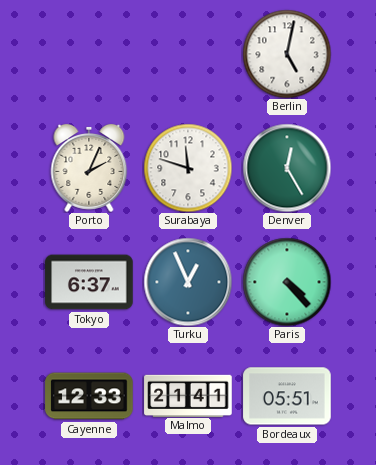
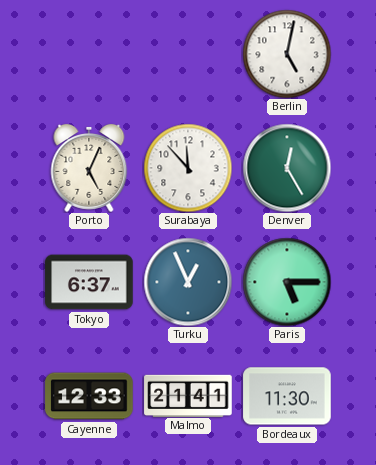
Porto: 2:04 -> 5:04
Surabaya: 11:48 -> 11:53
Paris: 4:23 -> 5:15
Bordeaux: 05:51 -> 11:30
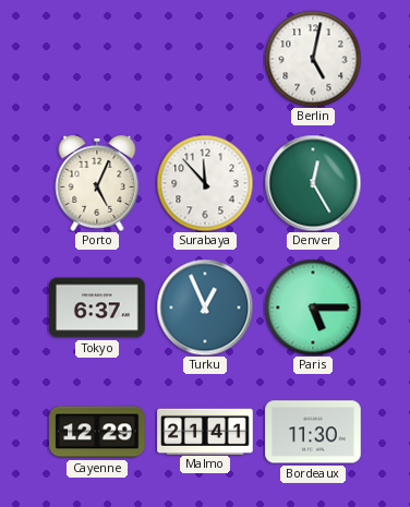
Cayenne: 12:33 -> 12:29
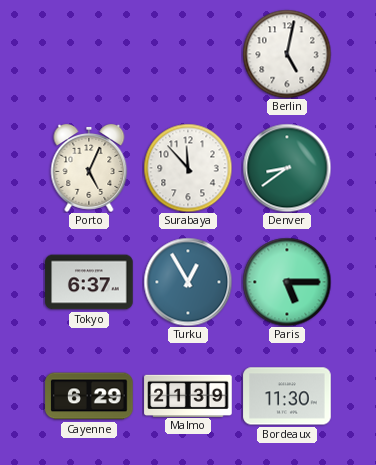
Denver: 12:25 -> 8:39
Turku: 12:56 -> 12:55
Cayenne: 12:29 -> 6:29
Malmo: 21:41 -> 21:39
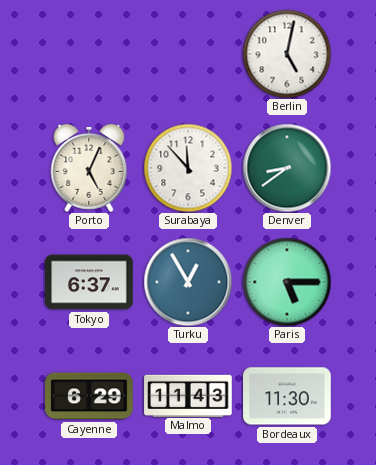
Malmo: 21:39 -> 11:43
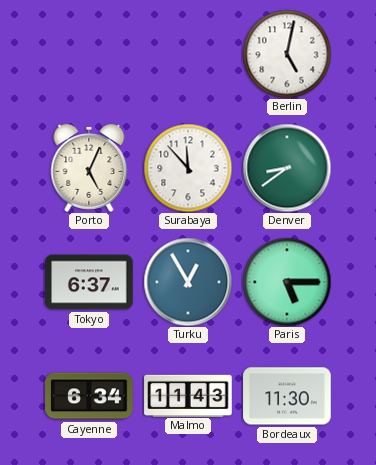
Cayenne: 6:29 -> 6:34
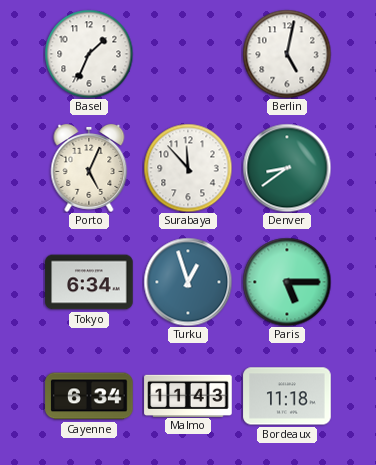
Basel: none -> 1:34
Tokyo: 6:37 -> 6:34
Turku: 12:55 -> 12:57
Bordeaux: 11:30 -> 11:18
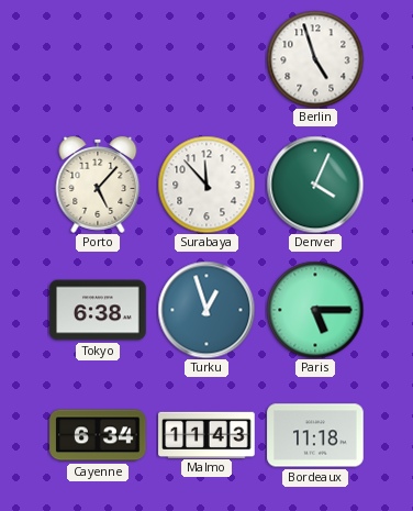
Basel: 1:34 -> none
Berlin: 5:02 -> 4:57
Porto: 5:04 -> 5:07
Denver: 8:39 -> 4:04
Tokyo: 6:34 -> 6:38
